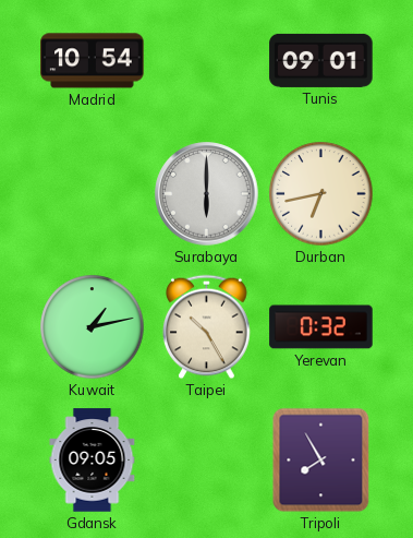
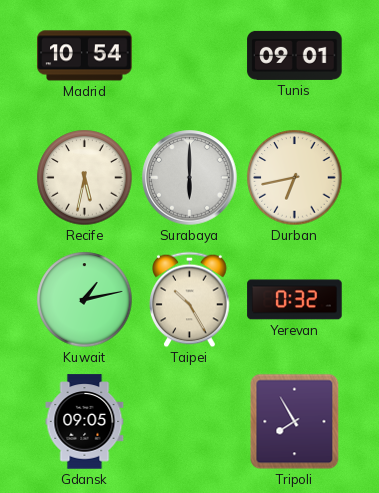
Recife: none -> 5:32
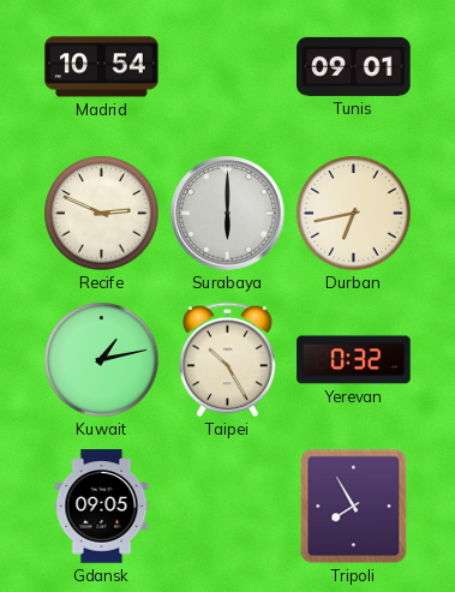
Recife: 5:32 -> 2:49
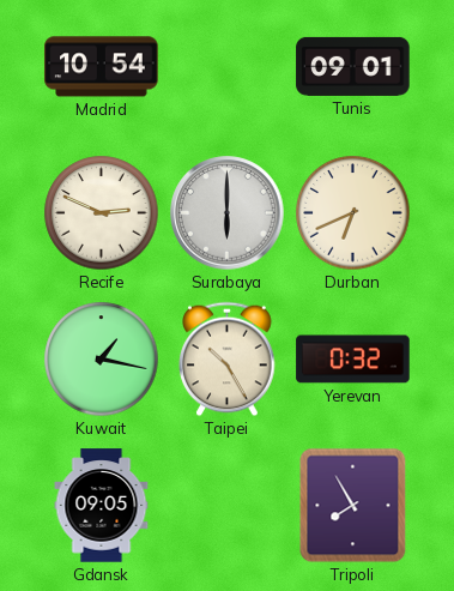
Durban: 6:43 -> 6:41
Kuwait: 1:13 -> 1:17
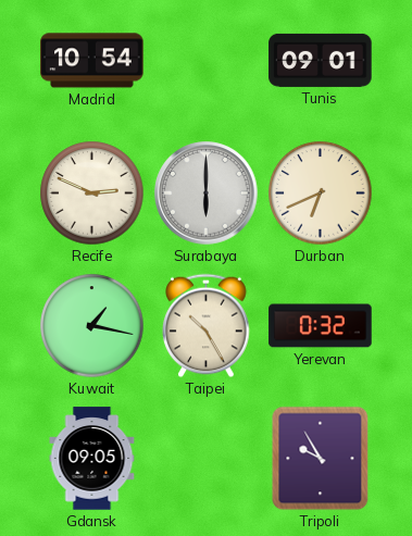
Tripoli: 7:55 -> 9:55
